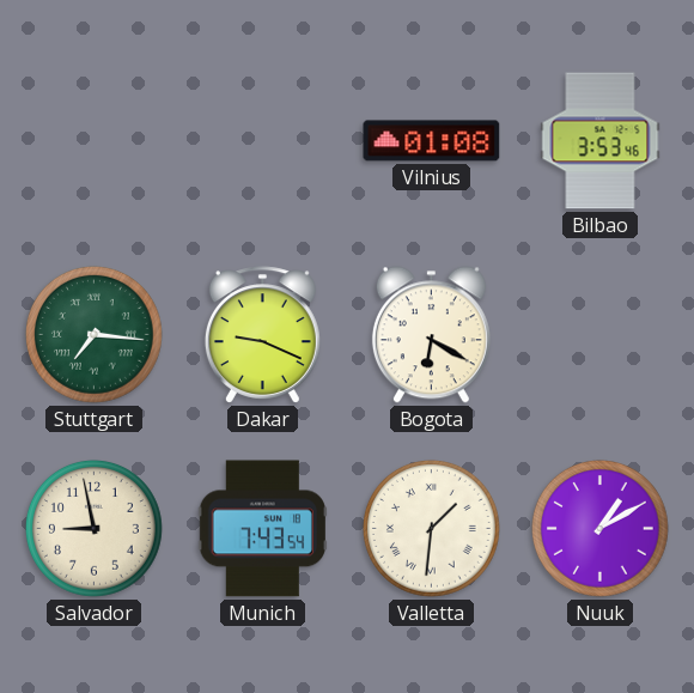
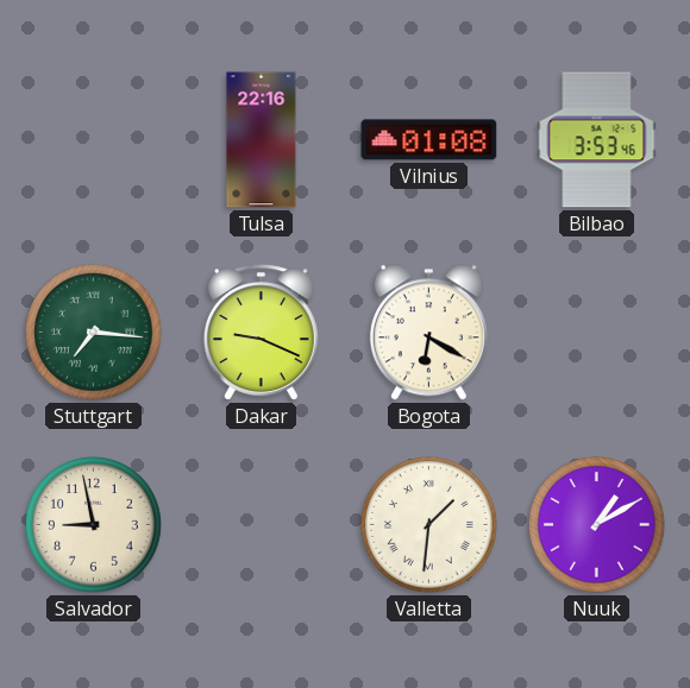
Tulsa: none -> 22:16
Munich: 7:43 -> none
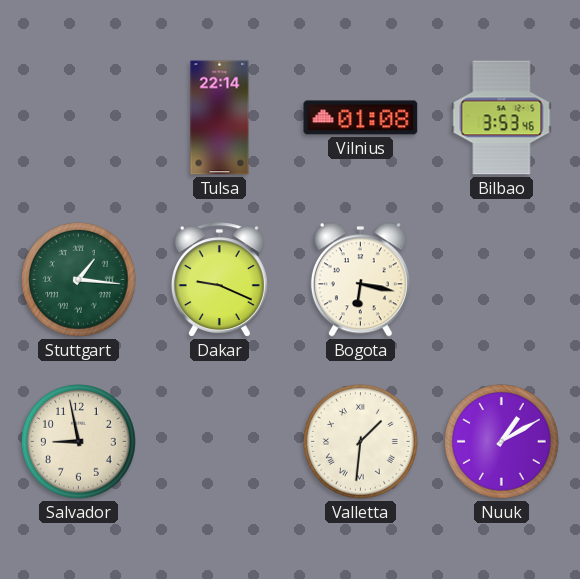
Tulsa: 22:16 -> 22:14
Stuttgart: 7:16 -> 1:16
Bogota: 6:20 -> 6:17
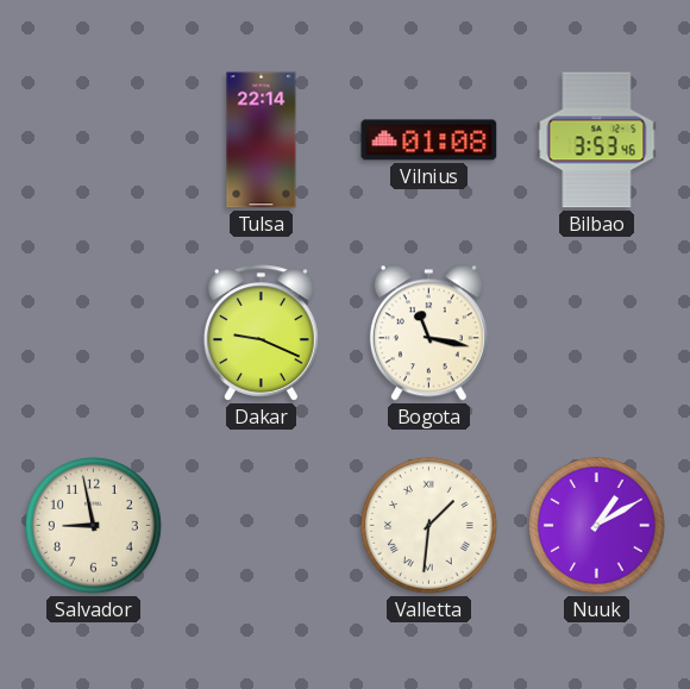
Stuttgart: 1:16 -> none
Bogota: 6:17 -> 11:17
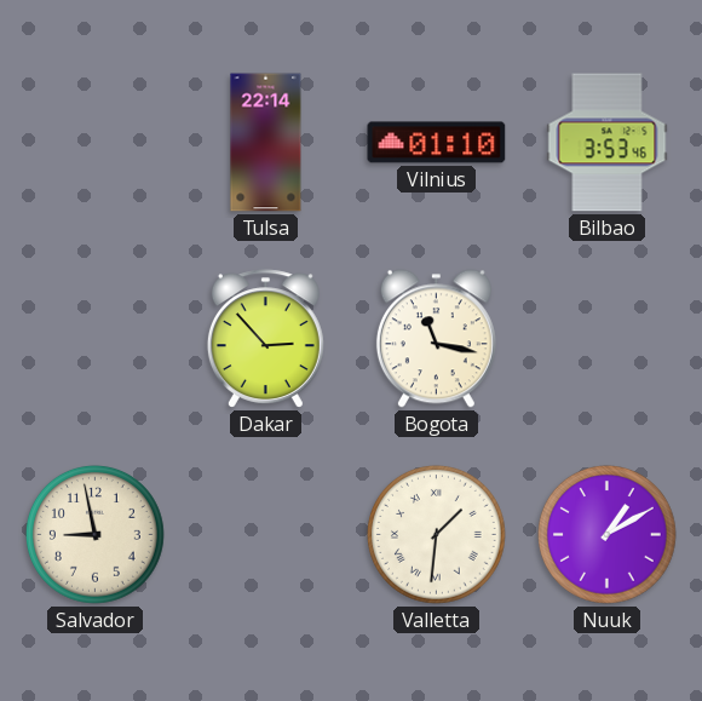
Vilnius: 01:08 -> 01:10
Dakar: 9:19 -> 2:53
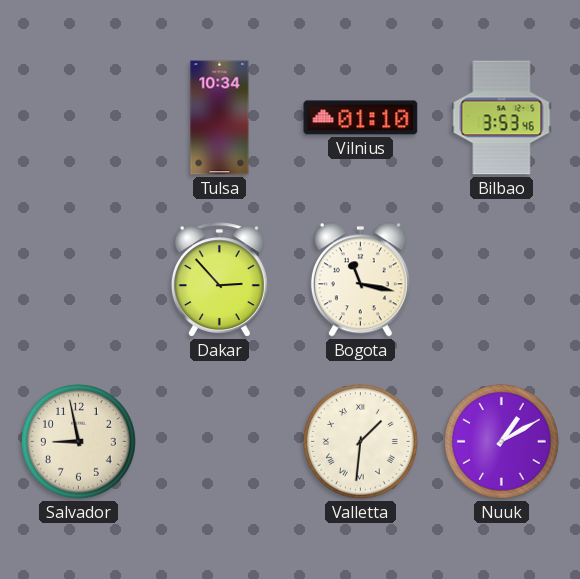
Tulsa: 22:14 -> 10:34
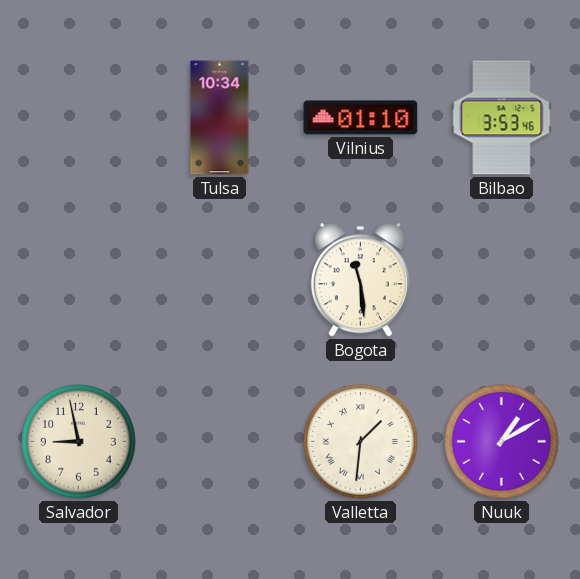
Dakar: 2:53 -> none
Bogota: 11:17 -> 11:29
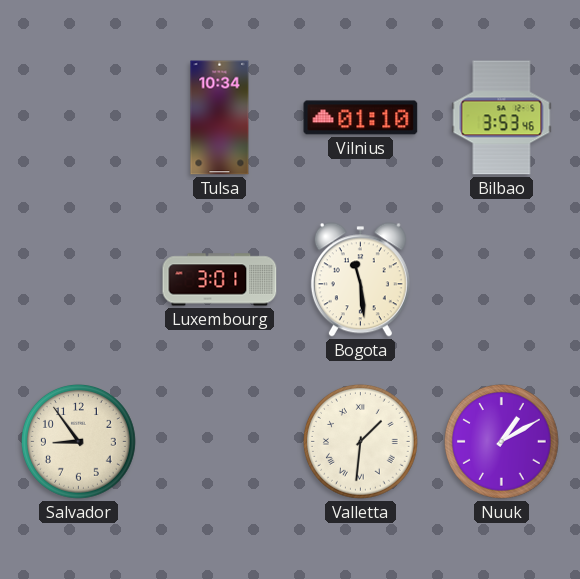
Luxembourg: none -> 3:01
Salvador: 8:58 -> 8:54
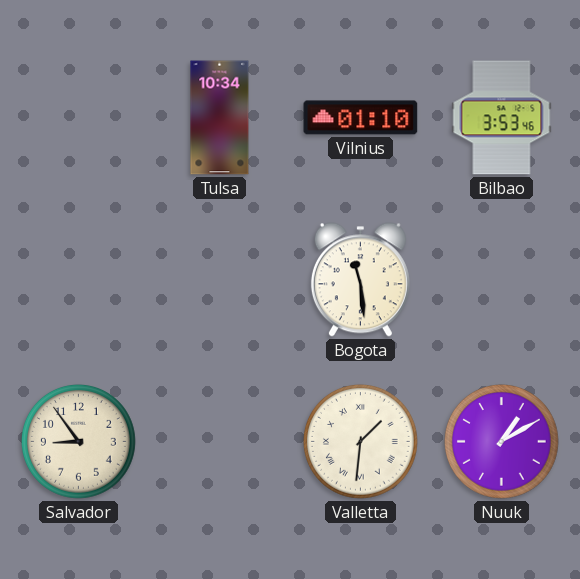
Luxembourg: 3:01 -> none
